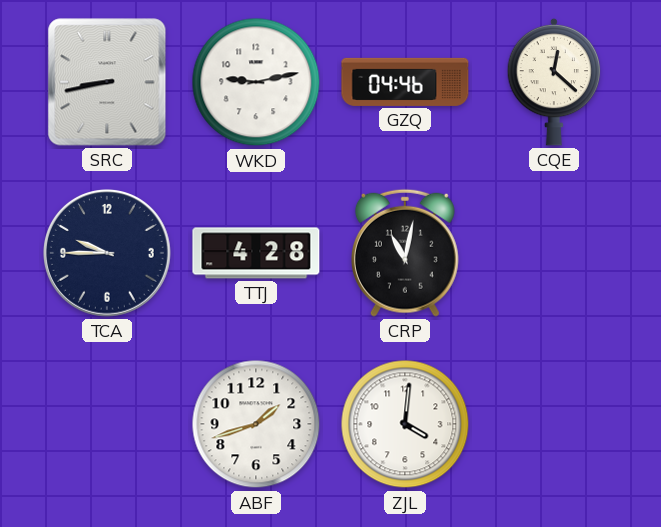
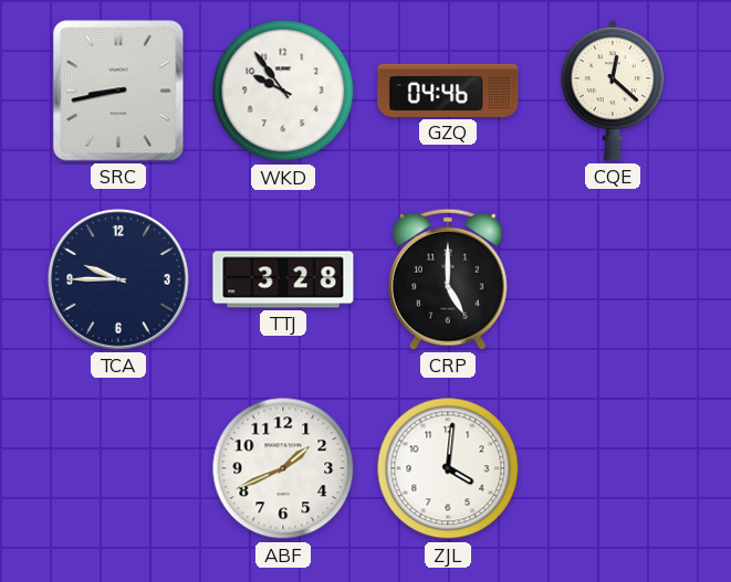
WKD: 9:13 -> 9:54
TTJ: 4:28 -> 3:28
CRP: 11:02 -> 5:00
ABF: 1:42 -> 1:41
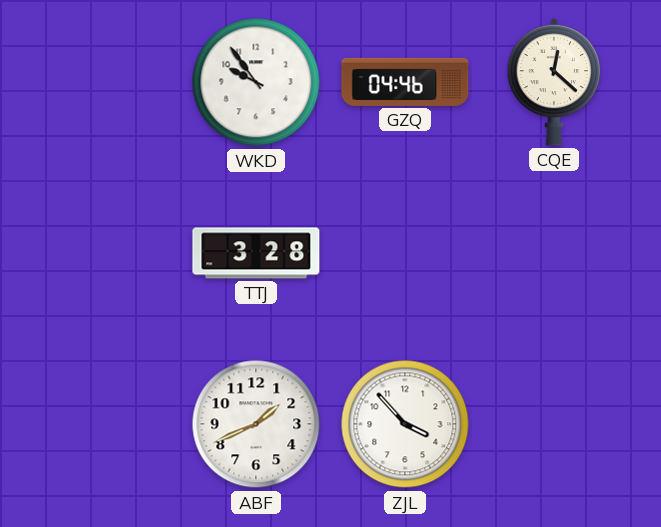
SRC: 8:43 -> none
TCA: 9:45 -> none
CRP: 5:00 -> none
ZJL: 4:01 -> 3:53
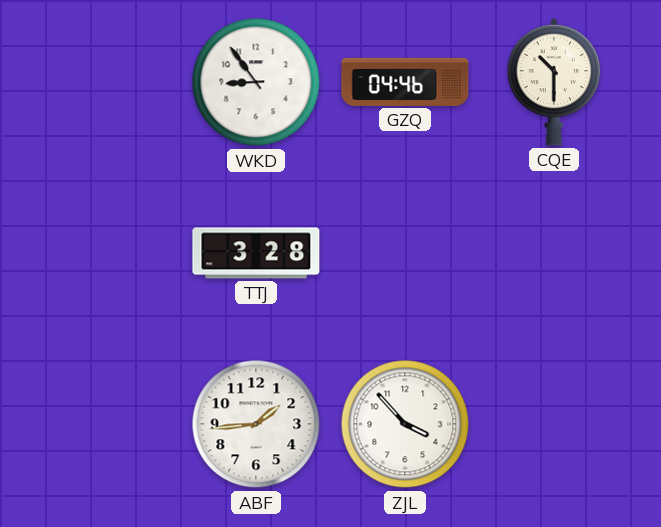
WKD: 9:54 -> 8:54
CQE: 12:22 -> 10:30
ABF: 1:41 -> 1:44
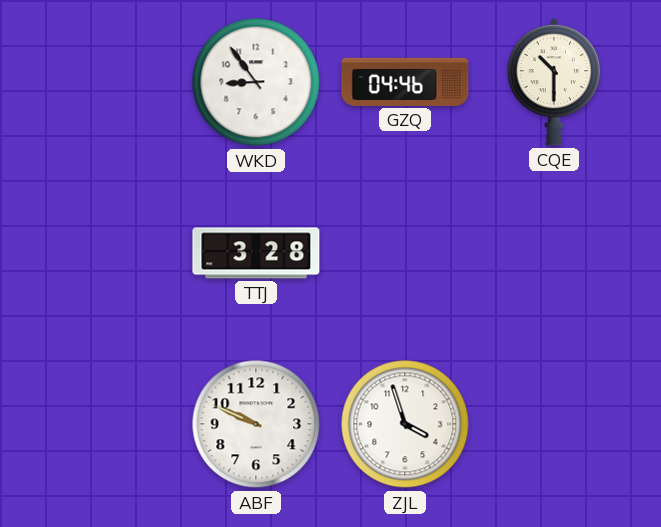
ABF: 1:44 -> 9:49
ZJL: 3:53 -> 3:57
